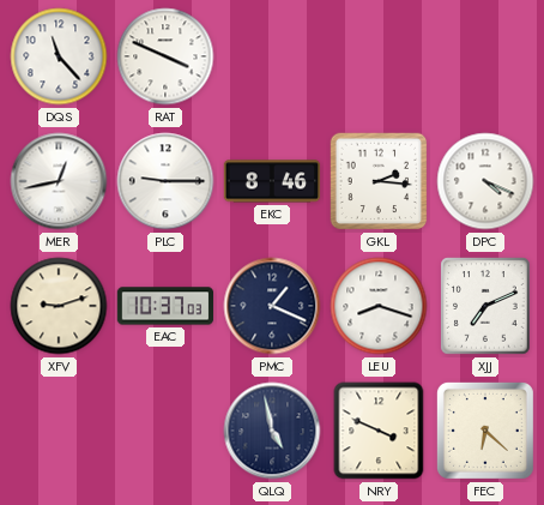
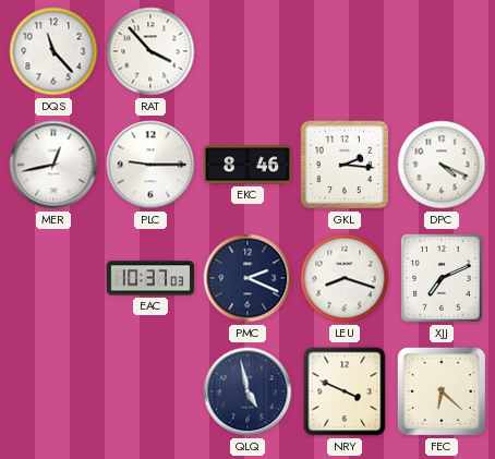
RAT: 3:49 -> 3:53
XFV: 9:12 -> none
PMC: 1:19 -> 2:19
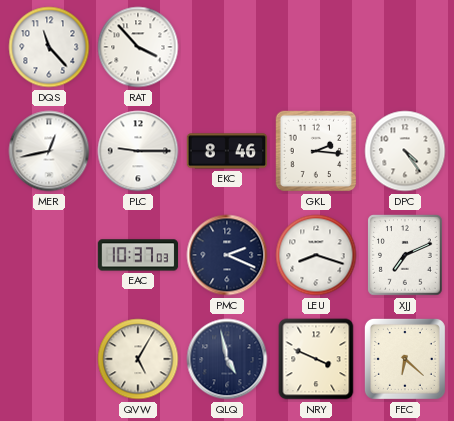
DPC: 4:19 -> 4:24
QVW: none -> 5:05
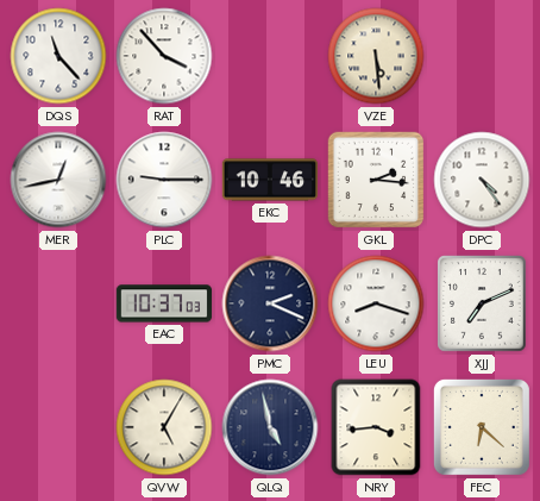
VZE: none -> 5:29
EKC: 8:46 -> 10:46
NRY: 3:49 -> 3:44
